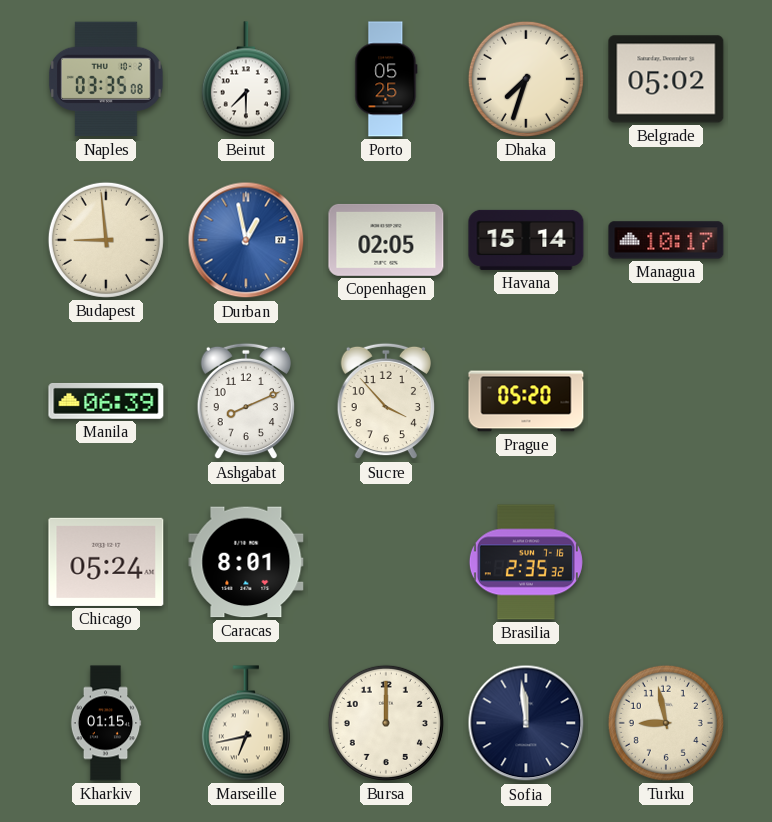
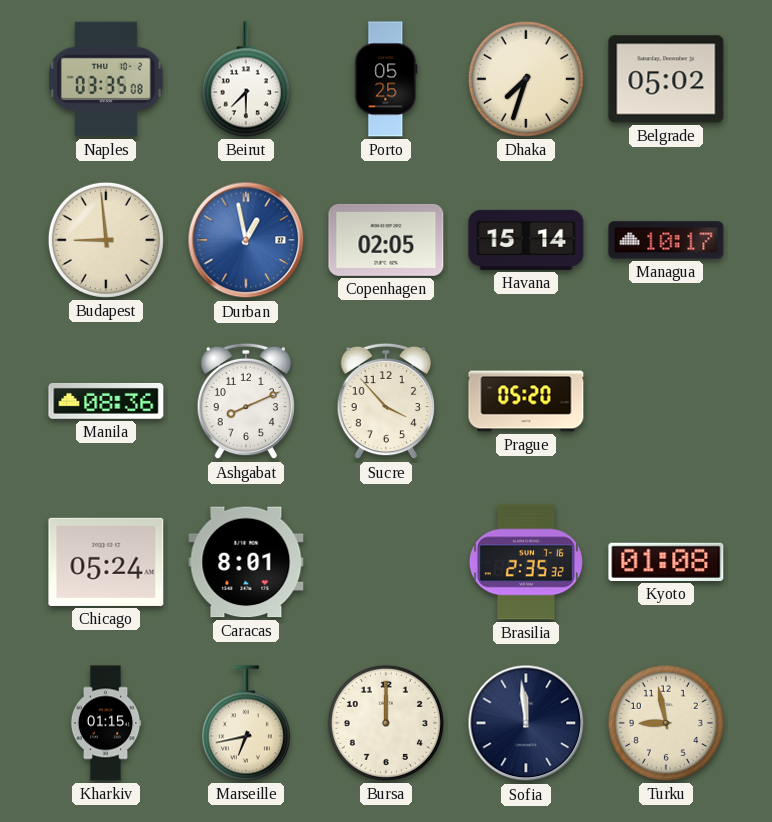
Manila: 06:39 -> 08:36
Kyoto: none -> 01:08
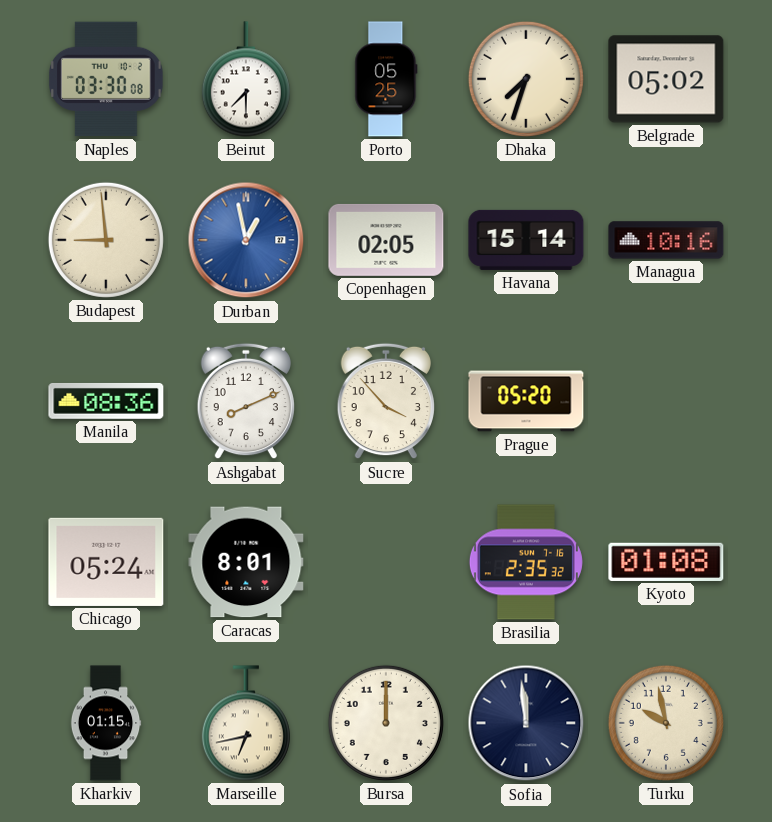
Naples: 03:35 -> 03:30
Managua: 10:17 -> 10:16
Turku: 8:58 -> 9:58
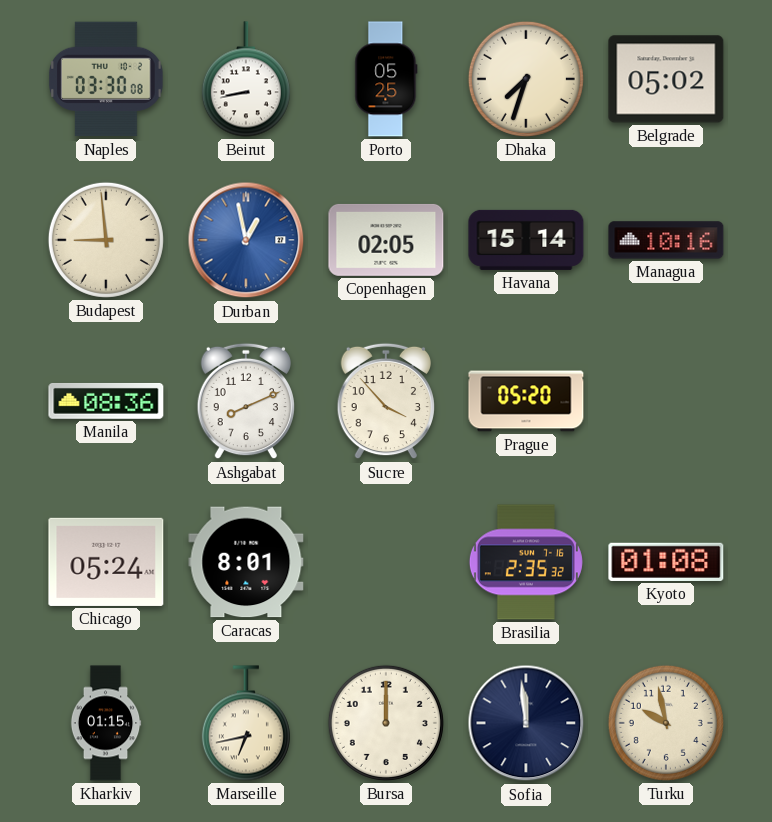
Beirut: 7:30 -> 8:43
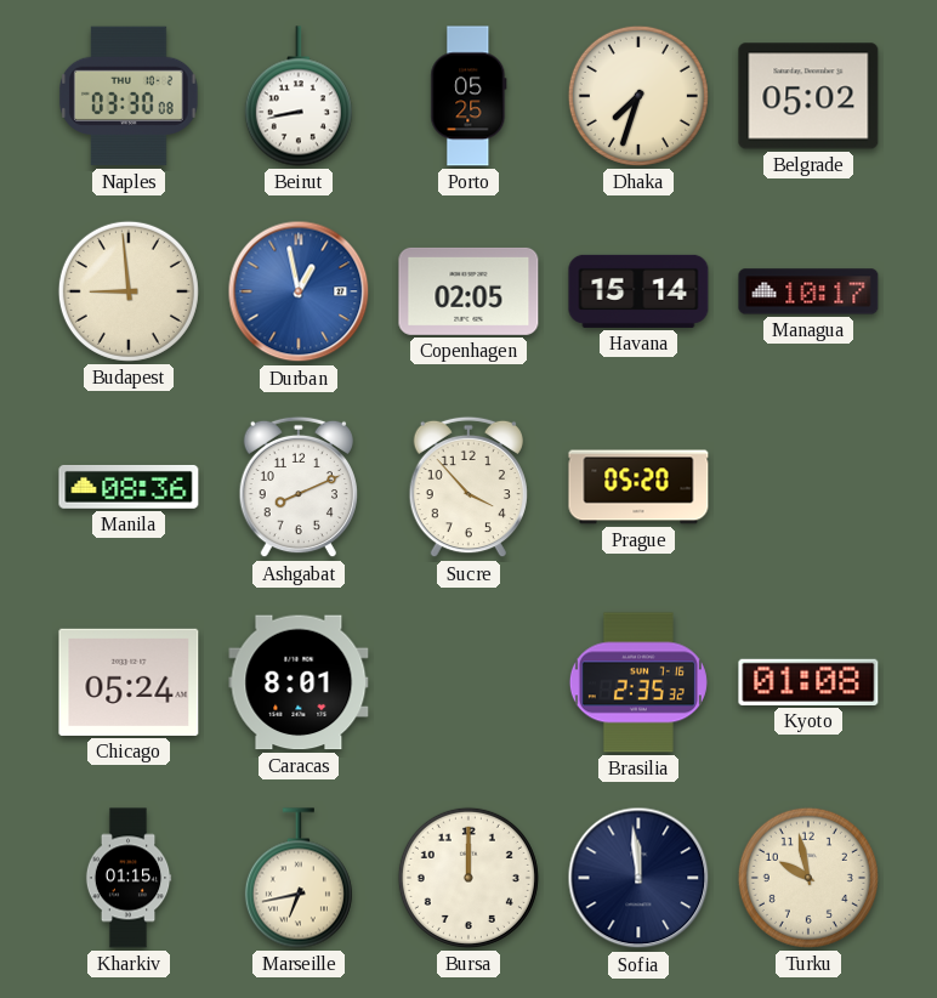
Managua: 10:16 -> 10:17
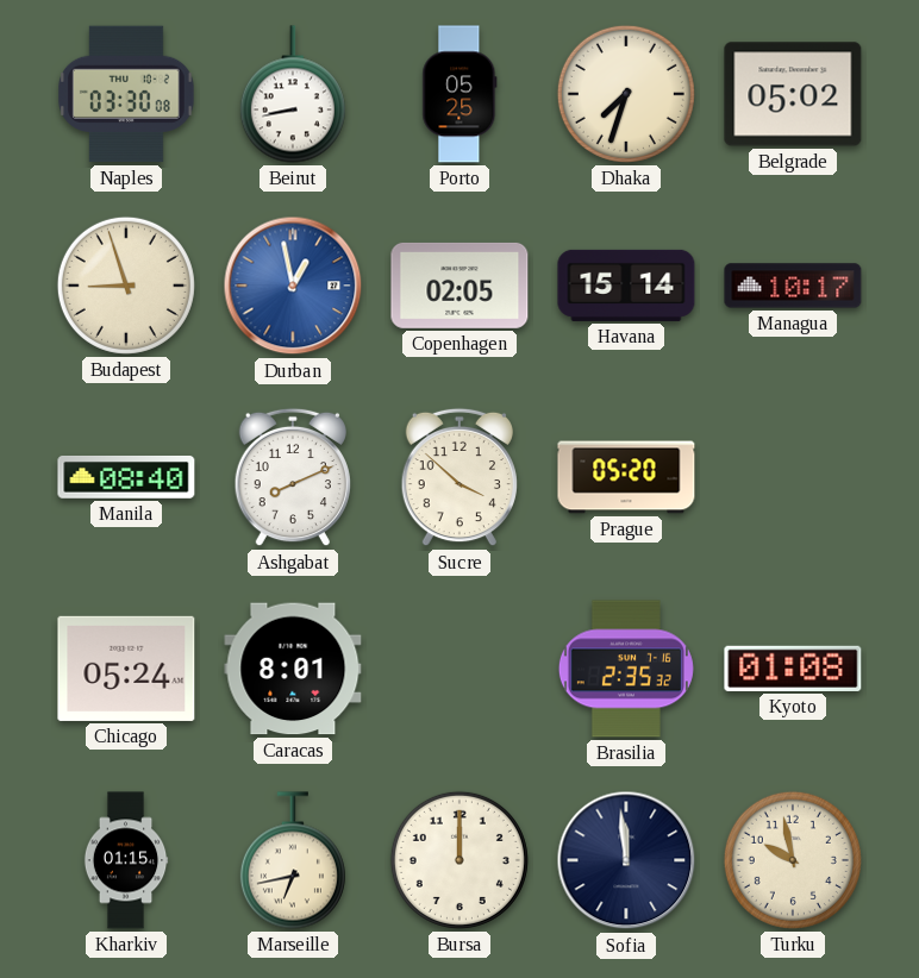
Budapest: 8:59 -> 8:57
Manila: 08:36 -> 08:40
Sucre: 3:53 -> 3:52
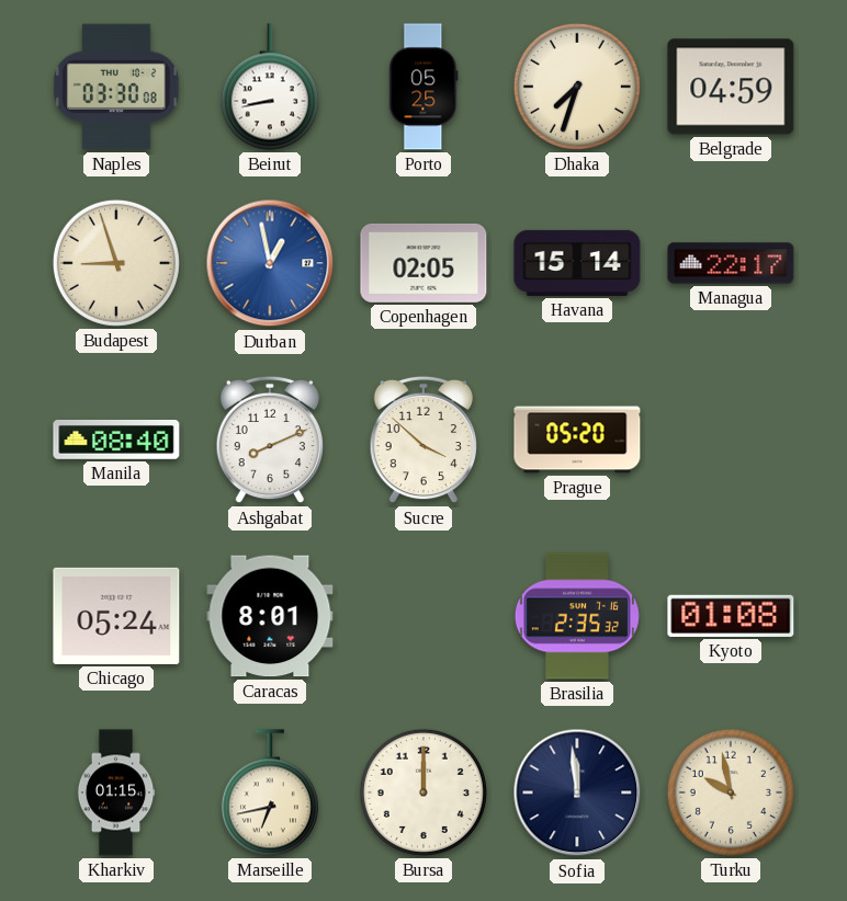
Belgrade: 05:02 -> 04:59
Managua: 10:17 -> 22:17
